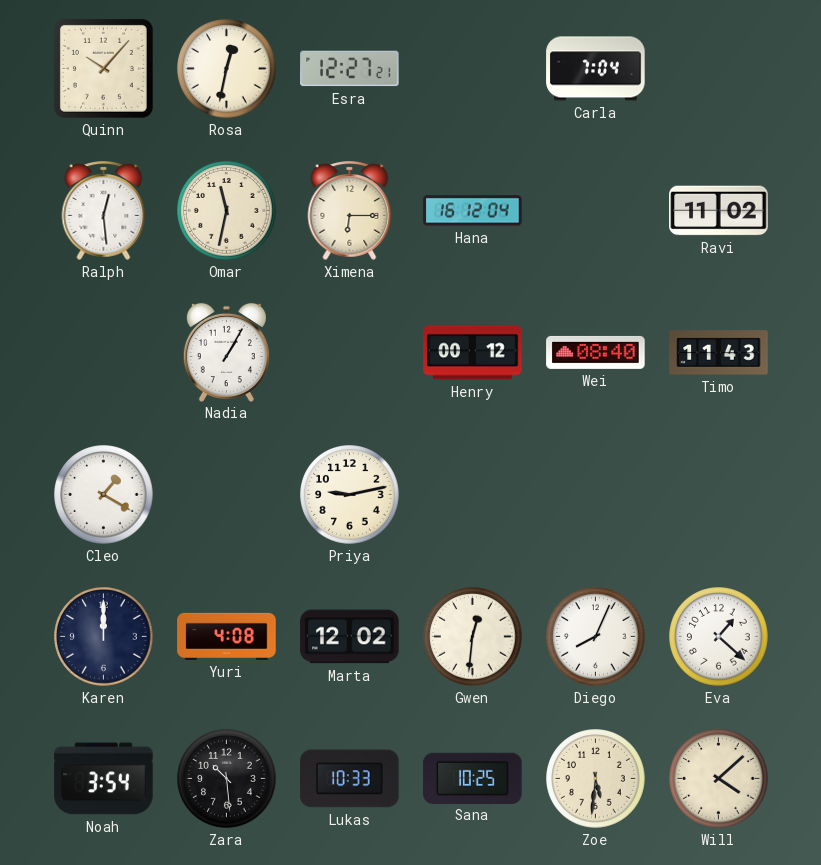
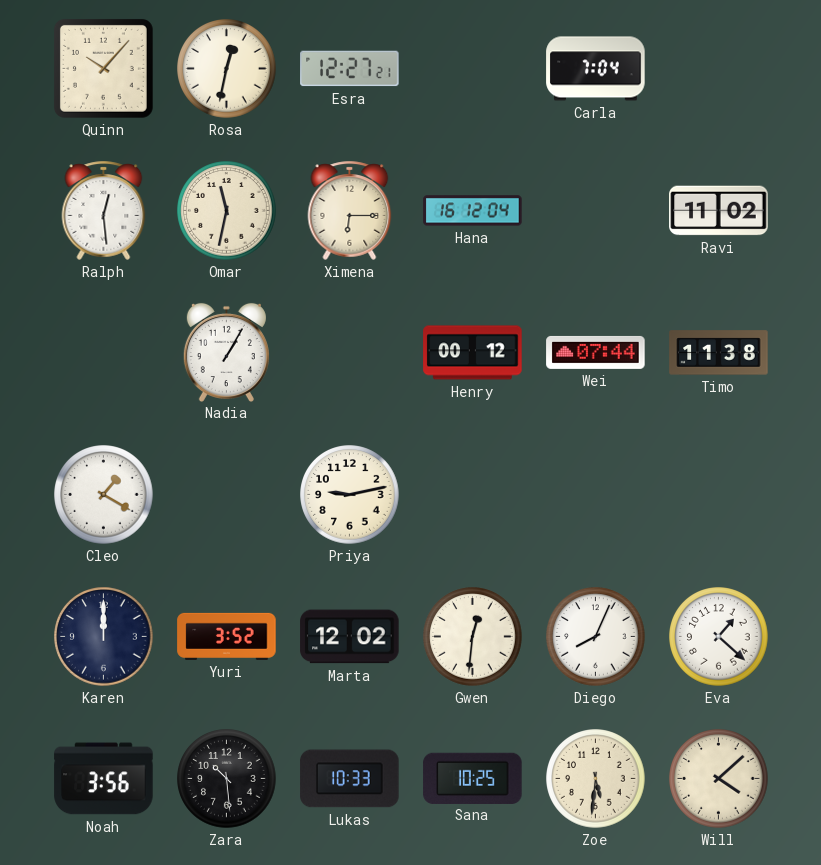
Wei: 08:40 -> 07:44
Timo: 11:43 -> 11:38
Yuri: 4:08 -> 3:52
Noah: 3:54 -> 3:56
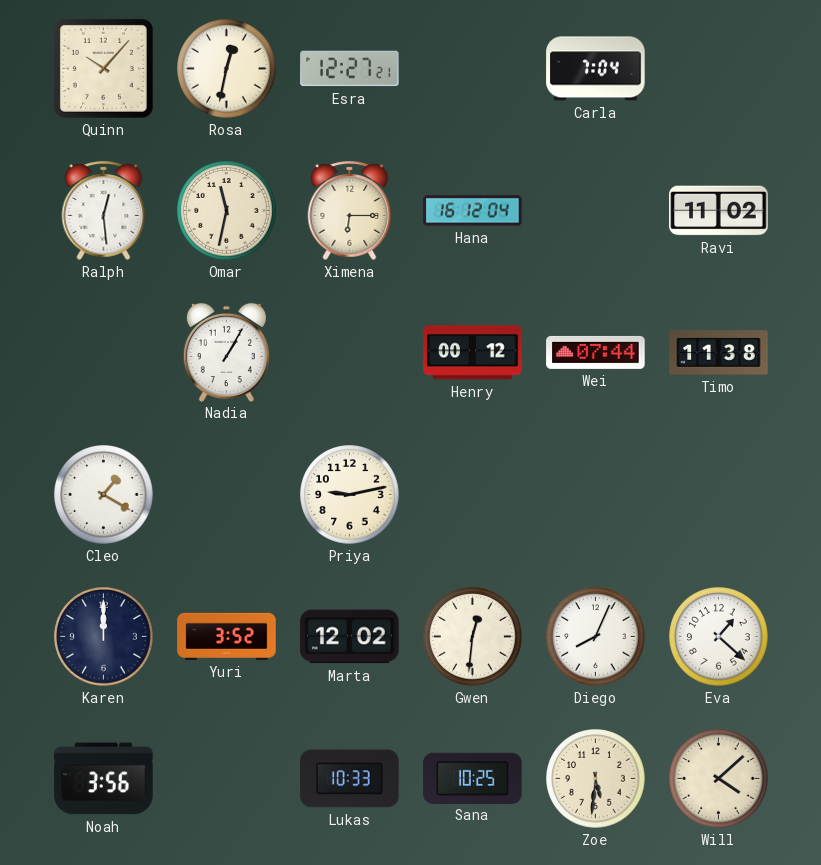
Zara: 10:29 -> none
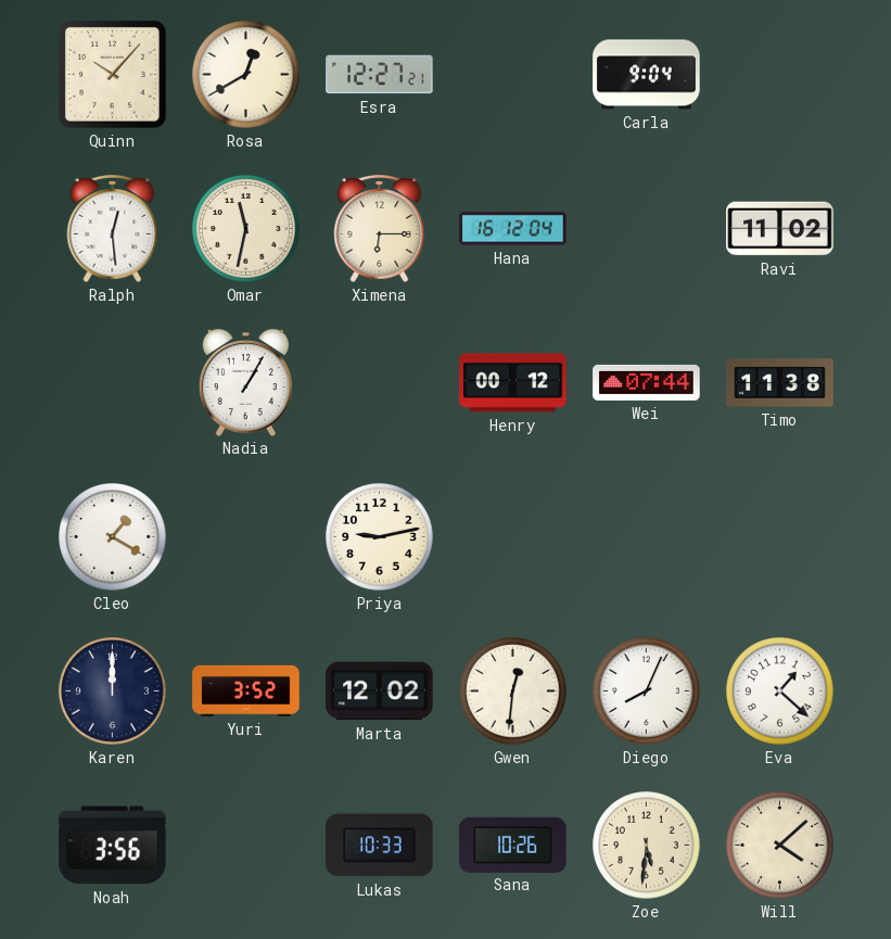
Rosa: 12:32 -> 12:40
Carla: 7:04 -> 9:04
Sana: 10:25 -> 10:26
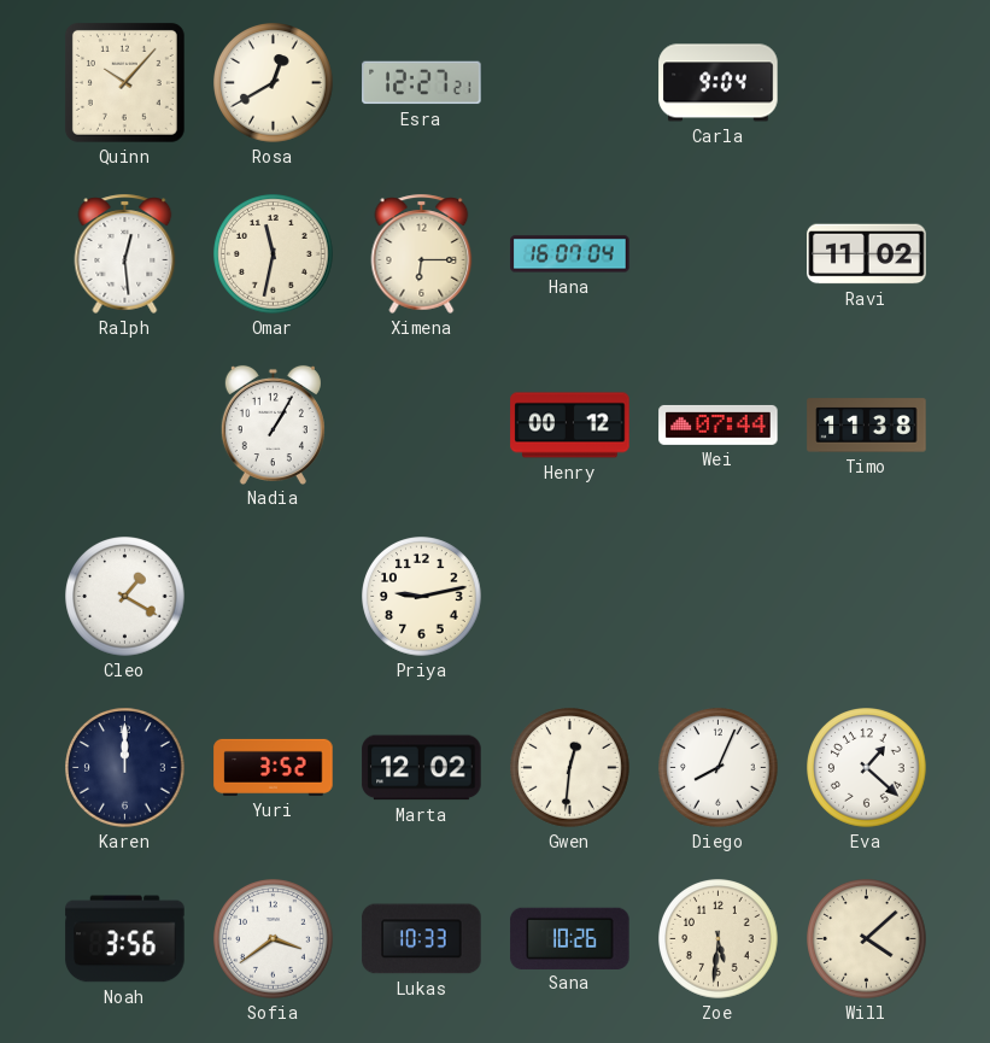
Hana: 16:12 -> 16:07
Sofia: none -> 3:39
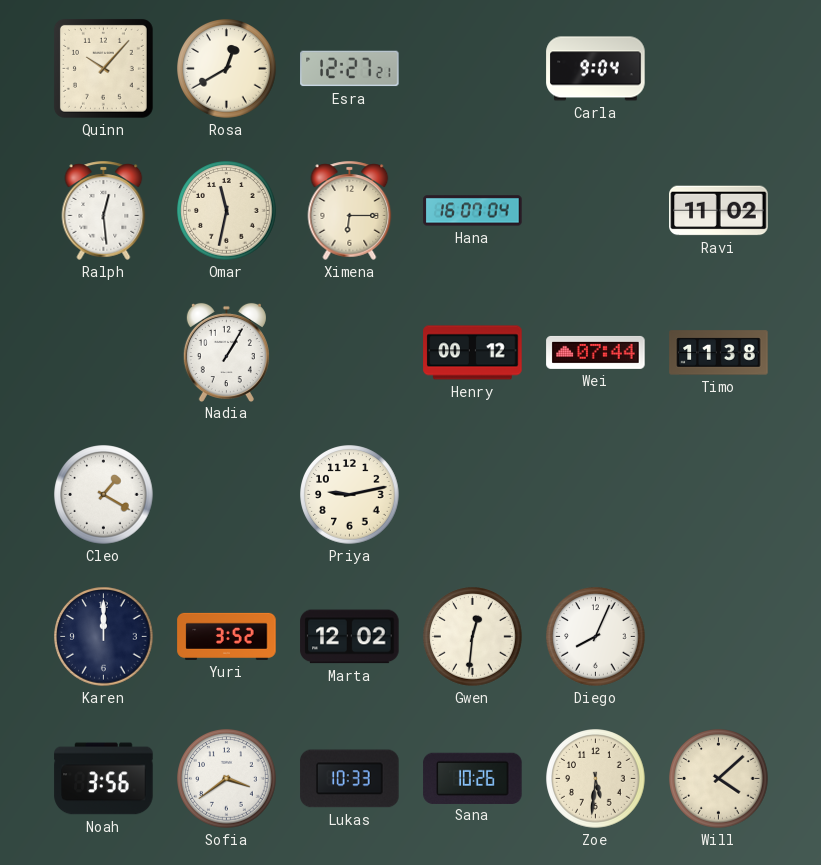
Eva: 1:22 -> none
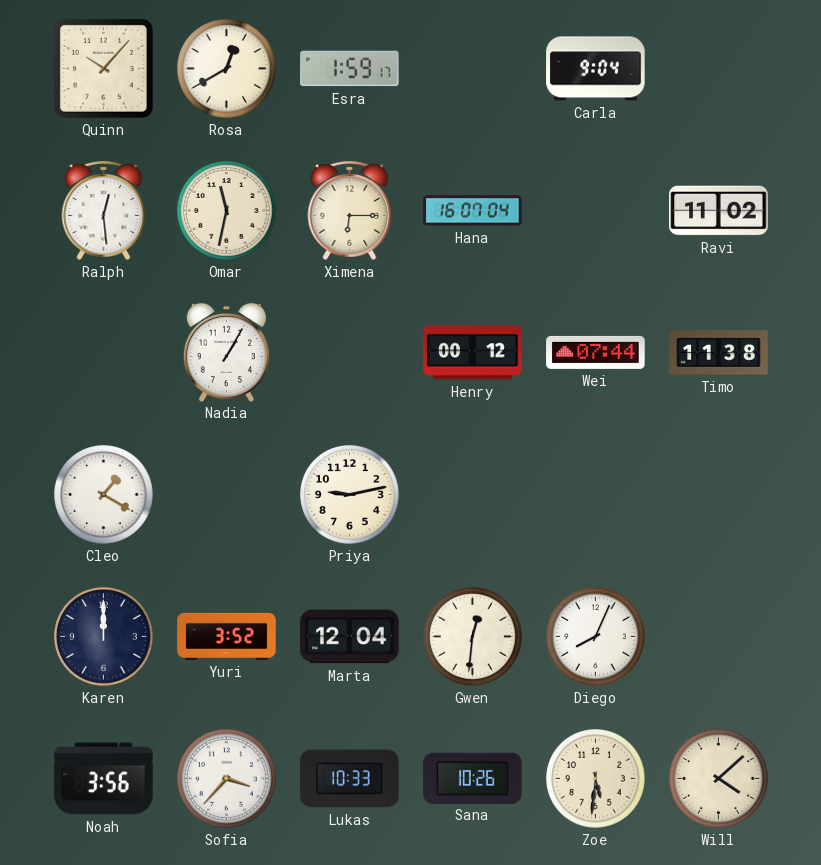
Esra: 12:27 -> 1:59
Marta: 12:02 -> 12:04
Sofia: 3:39 -> 3:37
